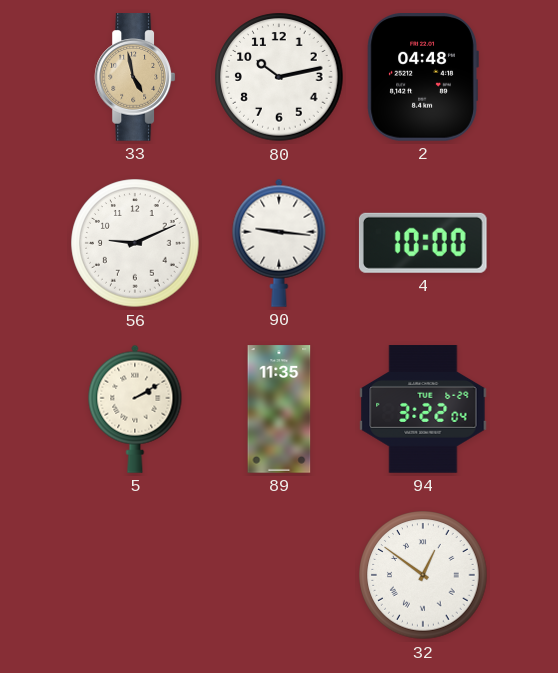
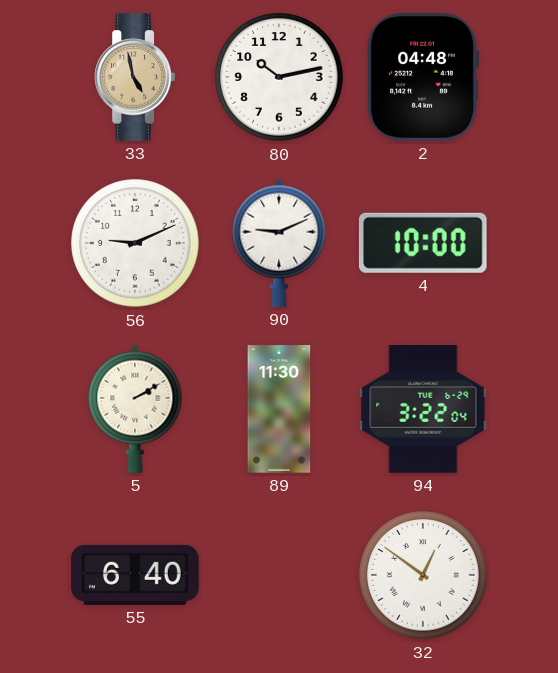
90: 9:16 -> 9:11
89: 11:35 -> 11:30
55: none -> 6:40
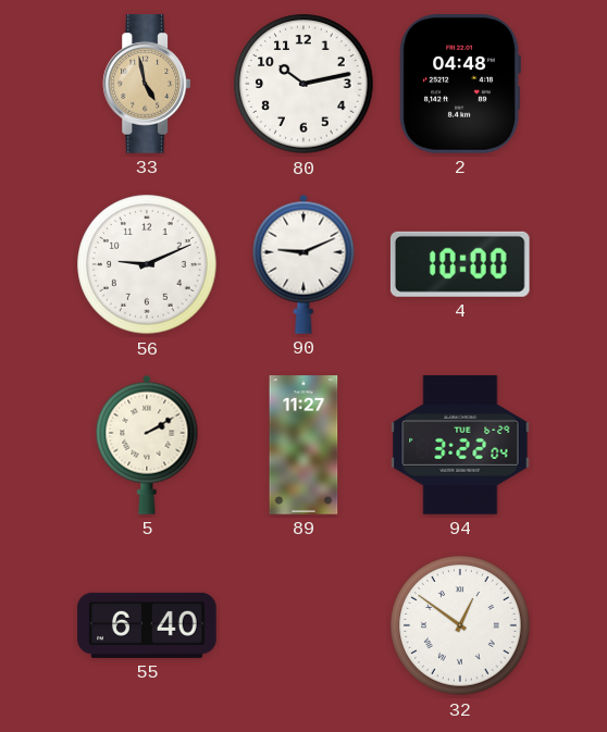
89: 11:30 -> 11:27
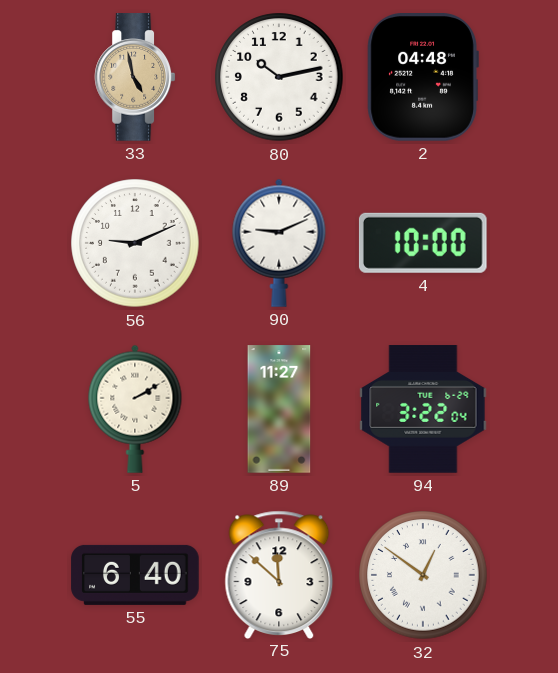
75: none -> 11:52
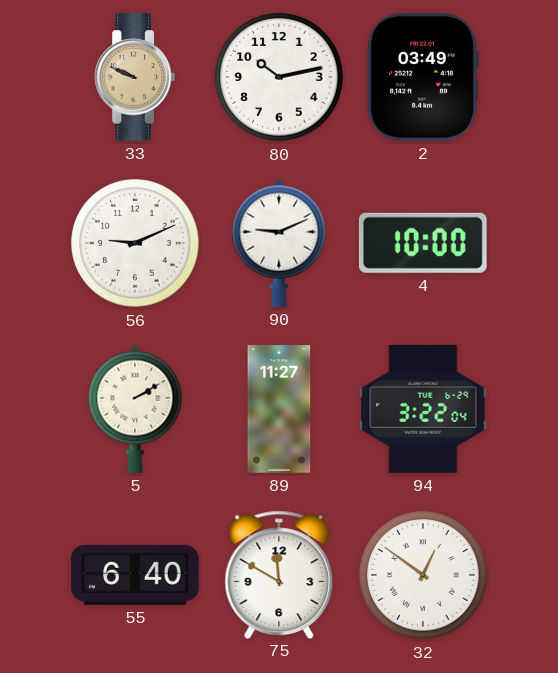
33: 4:58 -> 9:49
2: 04:48 -> 03:49
75: 11:52 -> 11:50
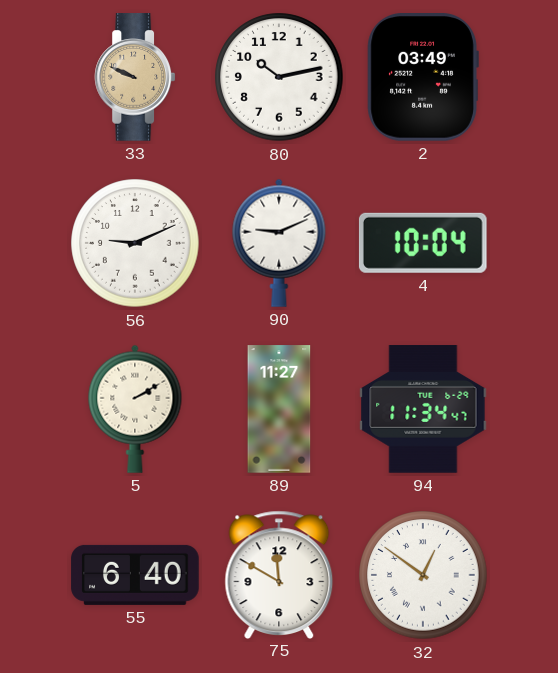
4: 10:00 -> 10:04
94: 3:22 -> 11:34
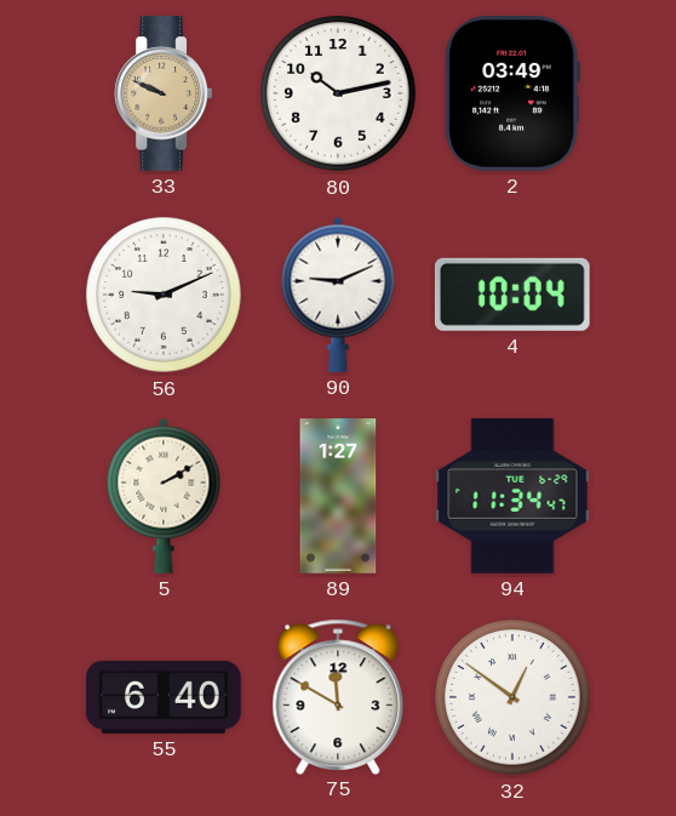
89: 11:27 -> 1:27
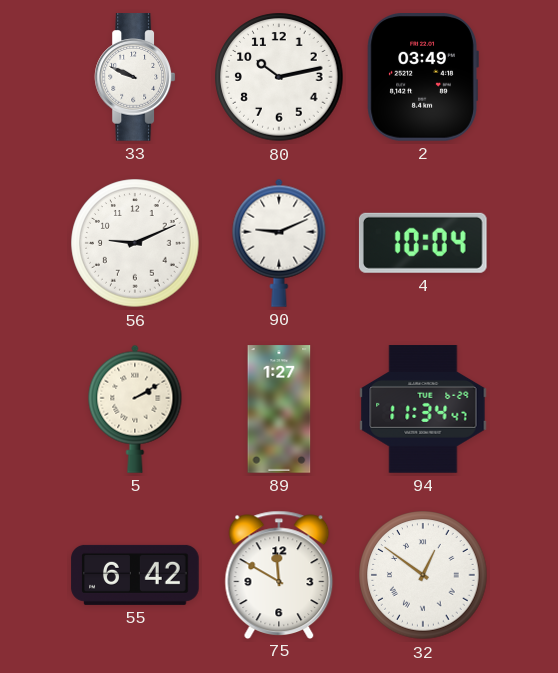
33 dial: champagne -> white
55: 6:40 -> 6:42
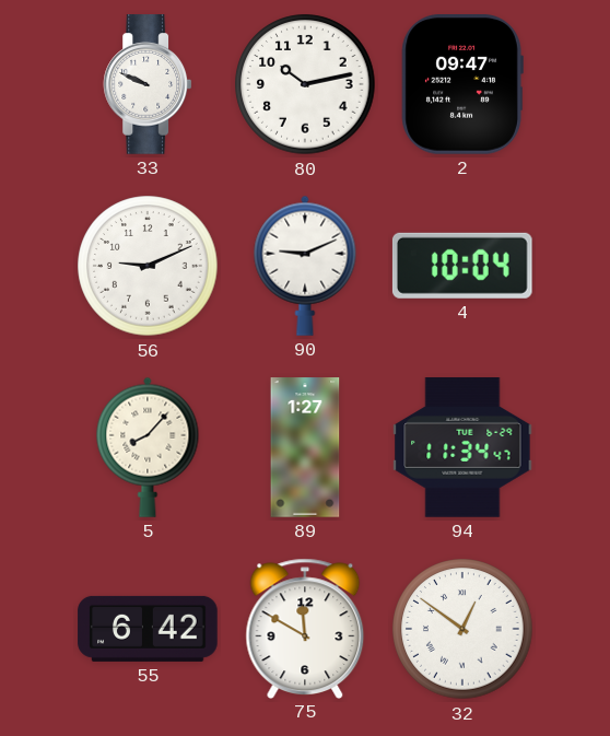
2: 03:49 -> 09:47
5: 2:10 -> 8:07
